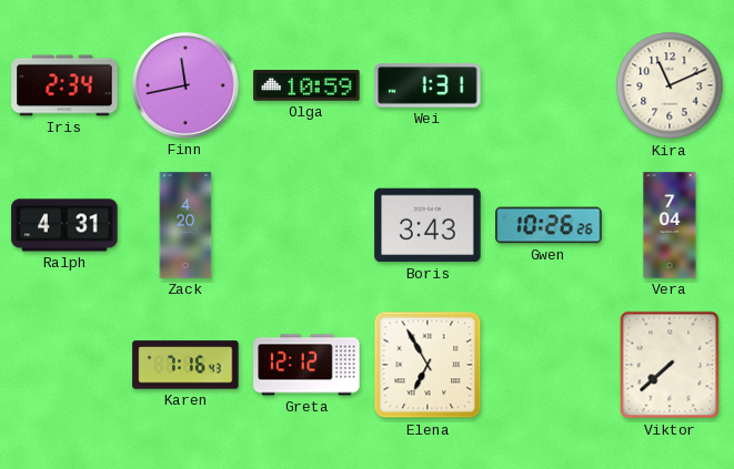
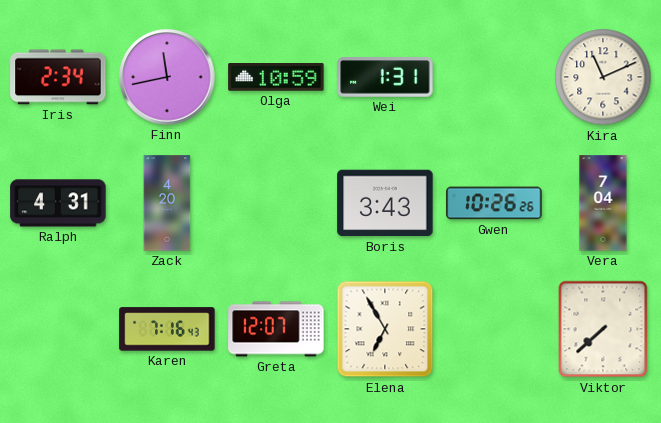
Greta: 12:12 -> 12:07
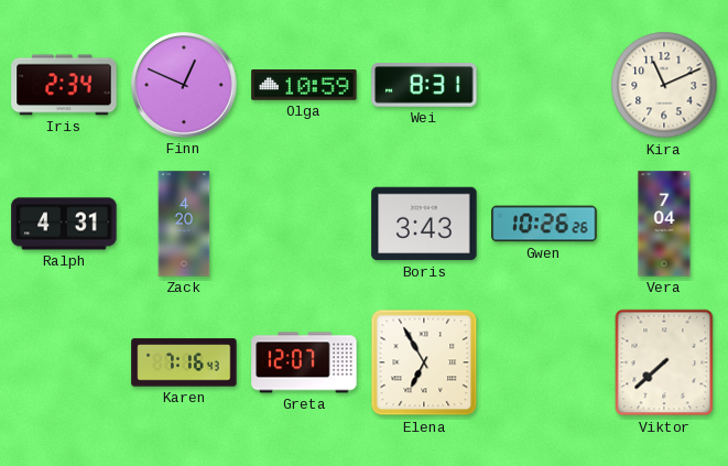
Finn: 11:43 -> 12:49
Wei: 1:31 -> 8:31
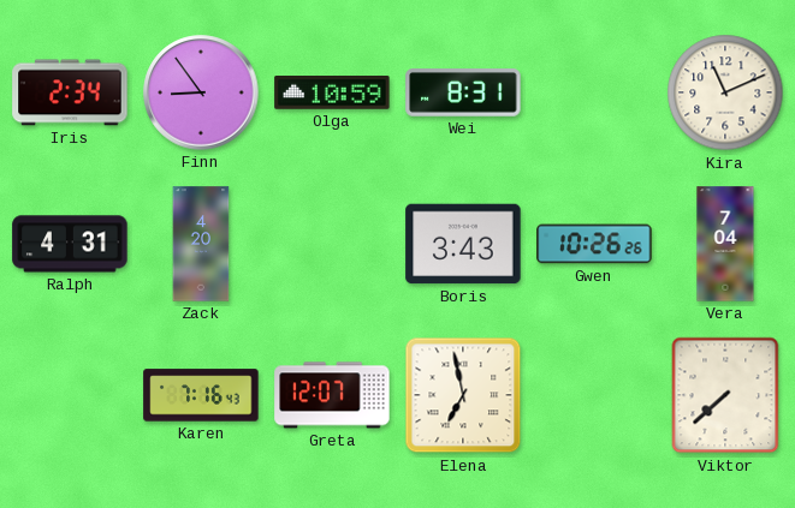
Finn: 12:49 -> 8:54
Elena: 6:55 -> 6:58
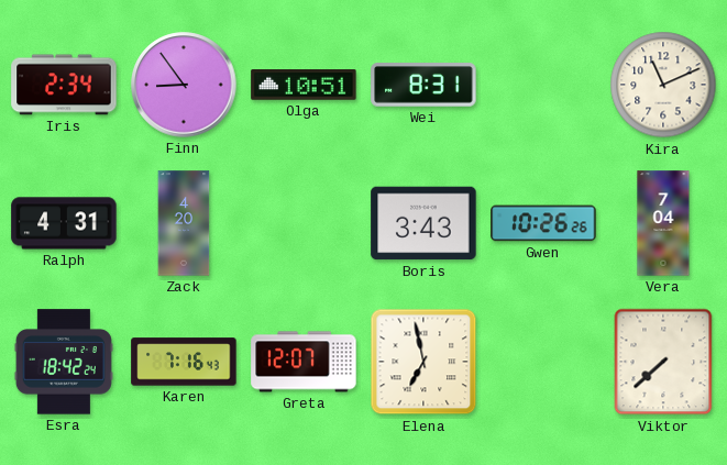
Olga: 10:59 -> 10:51
Esra: none -> 18:42
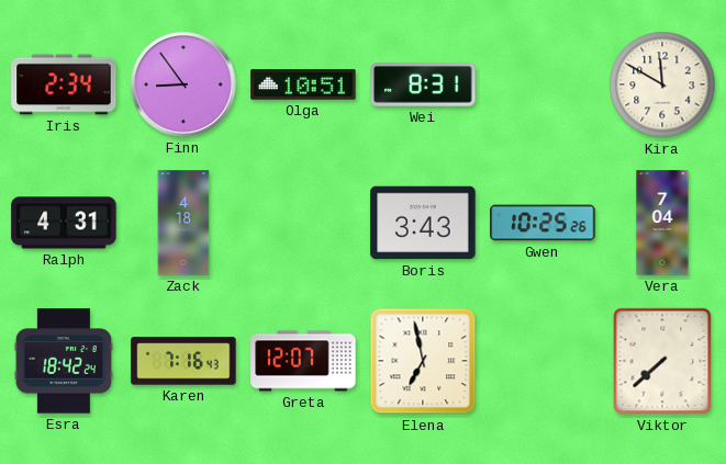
Kira: 11:11 -> 11:50
Zack: 4:20 -> 4:18
Gwen: 10:26 -> 10:25
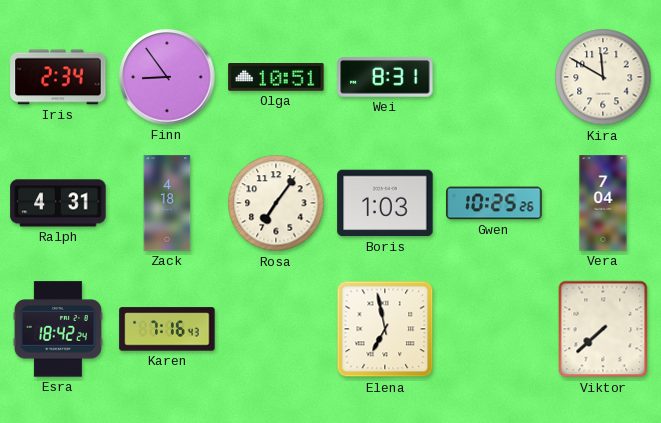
Rosa: none -> 7:06
Boris: 3:43 -> 1:03
Greta: 12:07 -> none
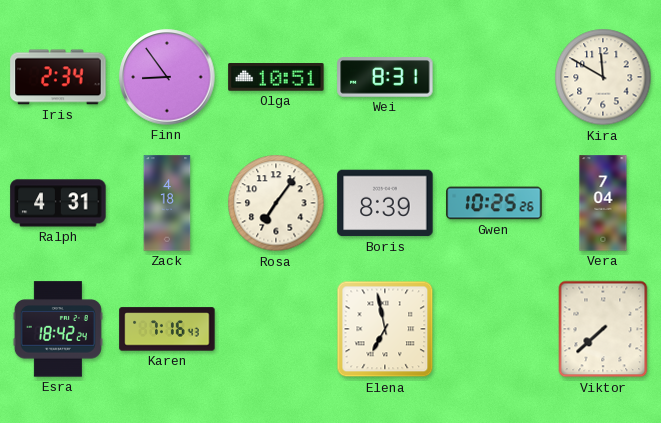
Boris: 1:03 -> 8:39
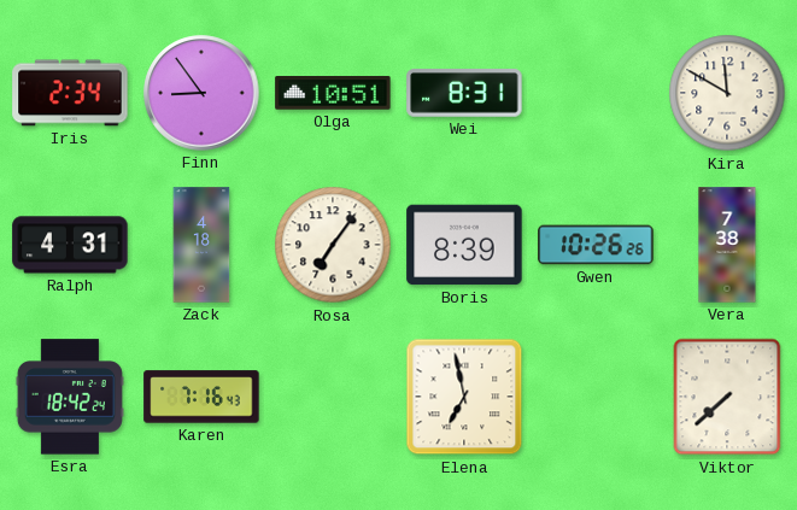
Gwen: 10:25 -> 10:26
Vera: 7:04 -> 7:38
